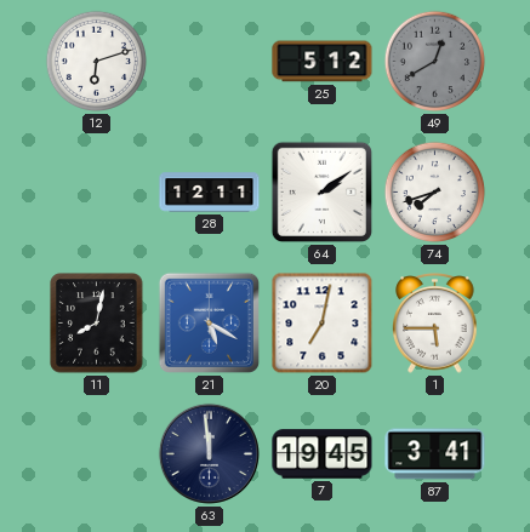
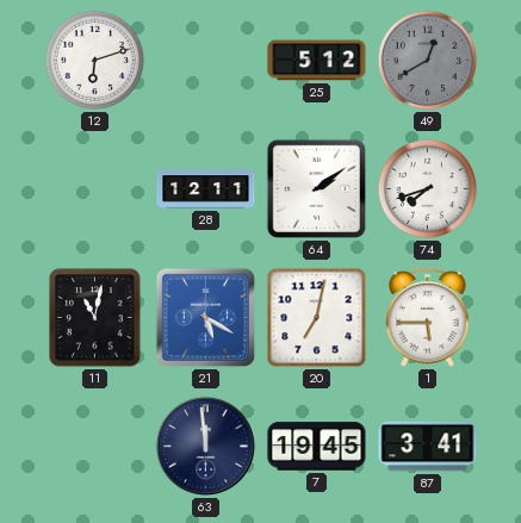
11: 8:02 -> 11:02
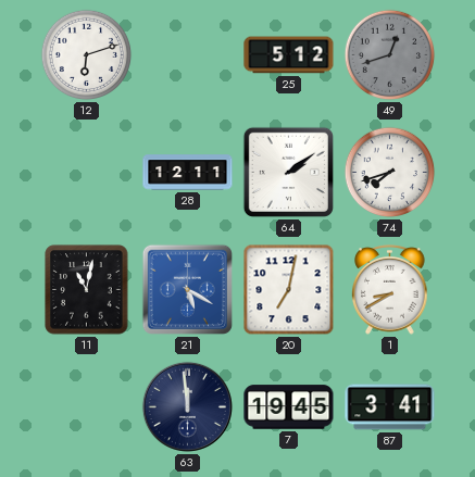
49: 12:40 -> 12:42
1: 5:45 -> 8:40
